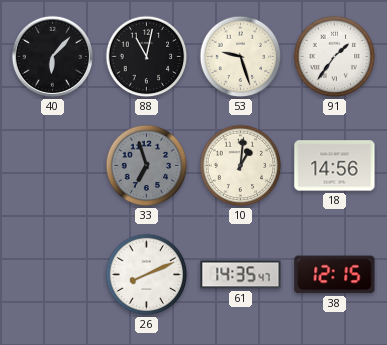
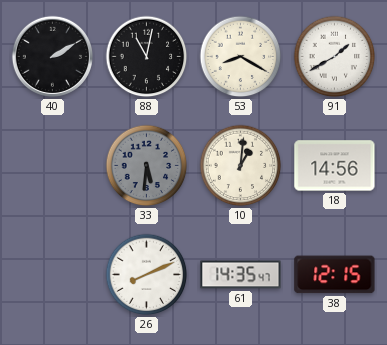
40: 6:07 -> 2:10
53: 9:27 -> 8:20
91: 1:36 -> 1:40
33: 6:57 -> 5:31
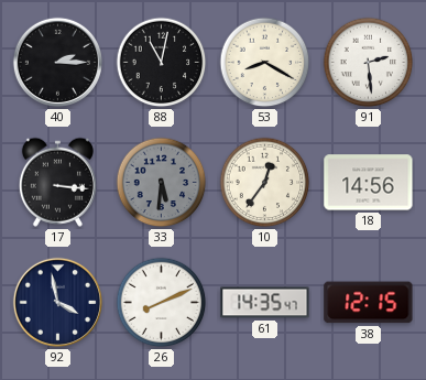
40: 2:10 -> 2:15
91: 1:40 -> 2:29
17: none -> 3:16
10: 1:01 -> 12:36
92: none -> 3:58
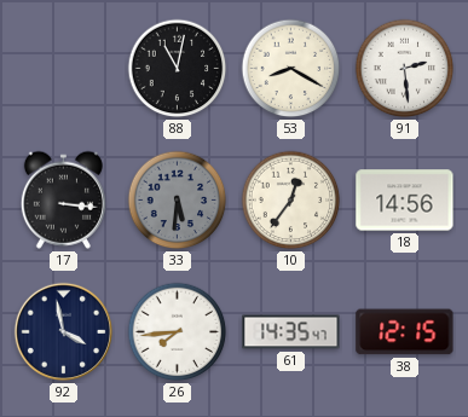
40: 2:15 -> none
26: 8:11 -> 7:44
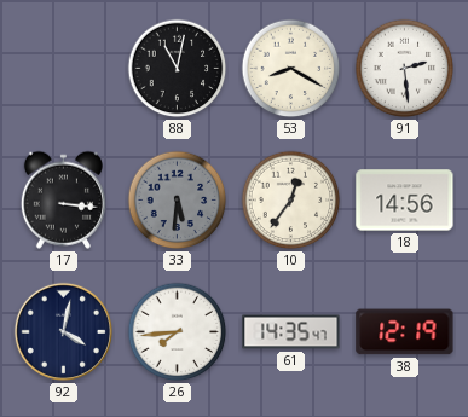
92: 3:58 -> 4:02
38: 12:15 -> 12:19
